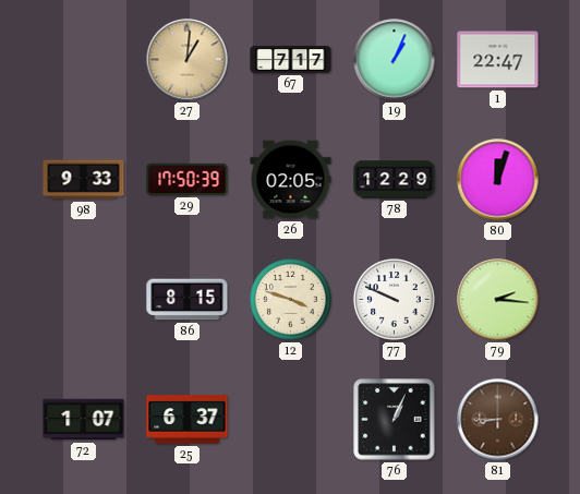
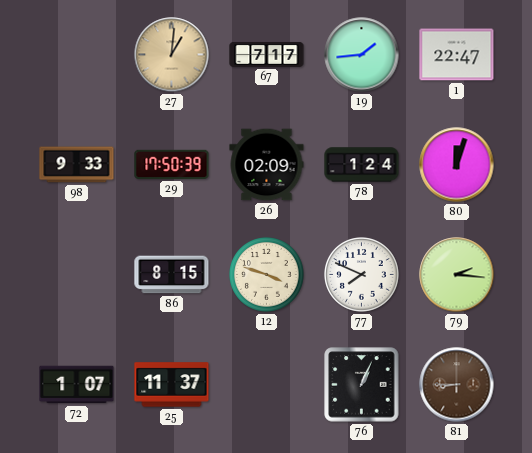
19: 1:04 -> 1:44
26: 02:05 -> 02:09
78: 12:29 -> 1:24
77: 9:49 -> 7:49
25: 6:37 -> 11:37
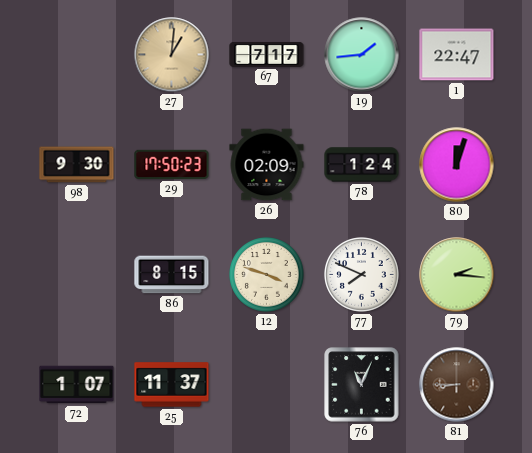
98: 9:33 -> 9:30
29: 17:50:39 -> 17:50:23
76: 1:04 -> 11:04
